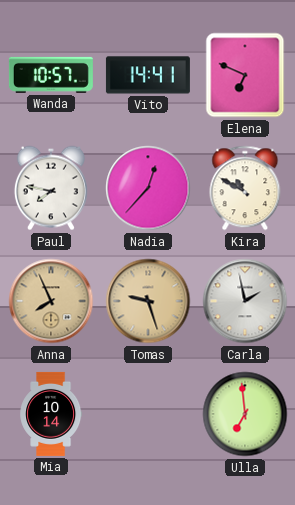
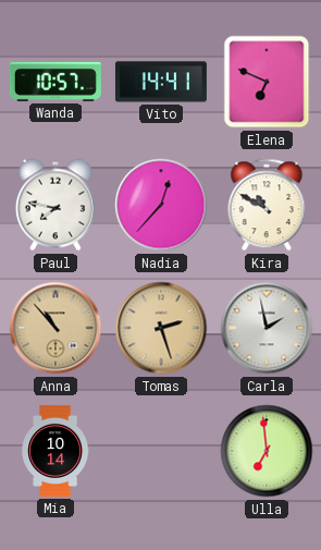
Anna: 7:56 -> 10:53
Tomas: 9:27 -> 2:27
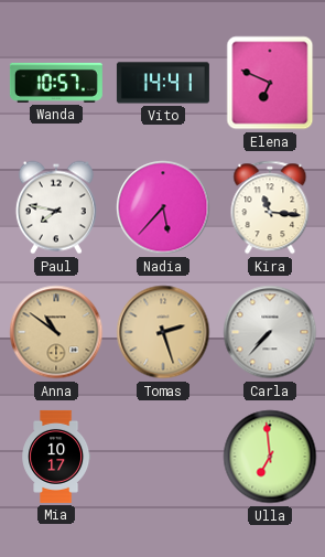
Nadia: 12:37 -> 5:37
Kira: 10:50 -> 11:16
Anna: 10:53 -> 10:51
Carla: 1:58 -> 7:37
Mia: 10:14 -> 10:17
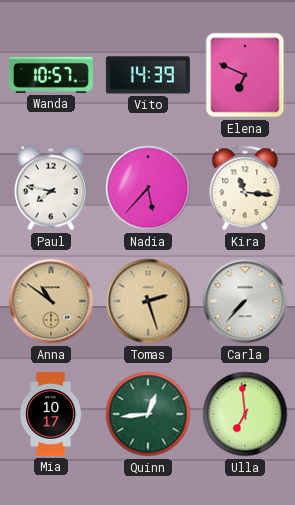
Vito: 14:41 -> 14:39
Quinn: none -> 12:44
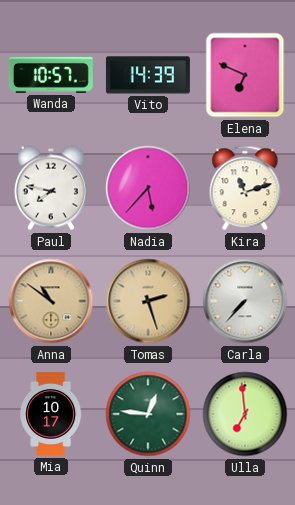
Kira: 11:16 -> 11:12
Quinn: 12:44 -> 12:46
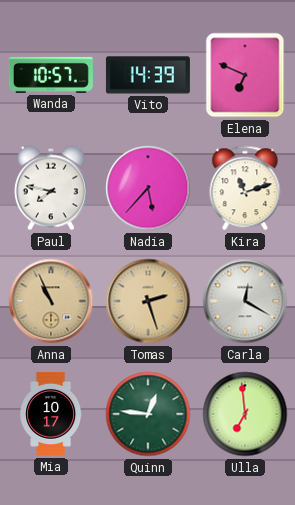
Anna: 10:51 -> 10:56
Carla: 7:37 -> 12:20
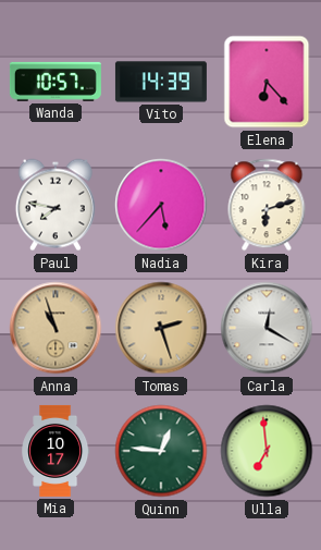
Elena: 6:49 -> 6:23
Kira: 11:12 -> 6:12
Anna: 10:56 -> 10:57
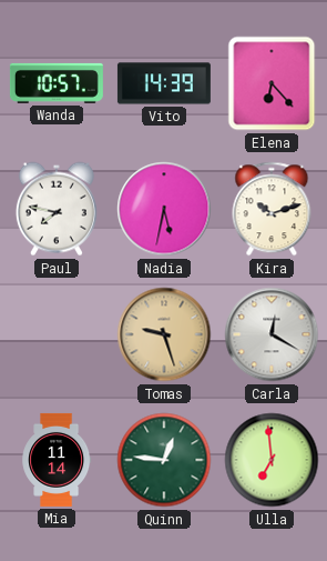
Nadia: 5:37 -> 5:32
Kira: 6:12 -> 10:12
Anna: 10:57 -> none
Tomas: 2:27 -> 9:27
Mia: 10:17 -> 11:14
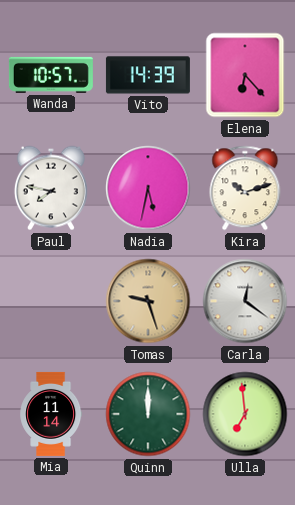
Carla: 12:20 -> 12:21
Quinn: 12:46 -> 12:00
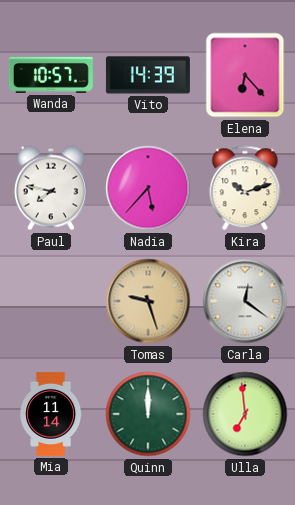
Nadia: 5:32 -> 5:37
